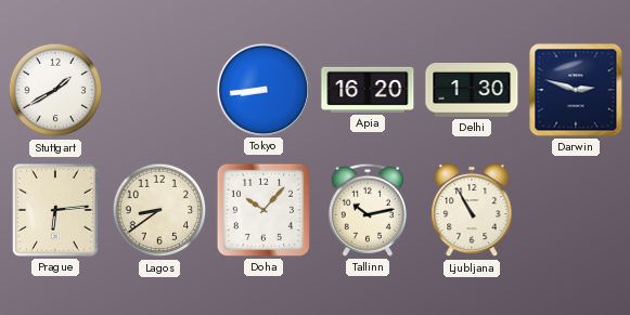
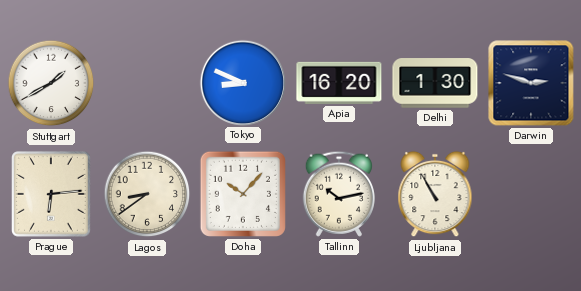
Tokyo: 8:44 -> 8:49
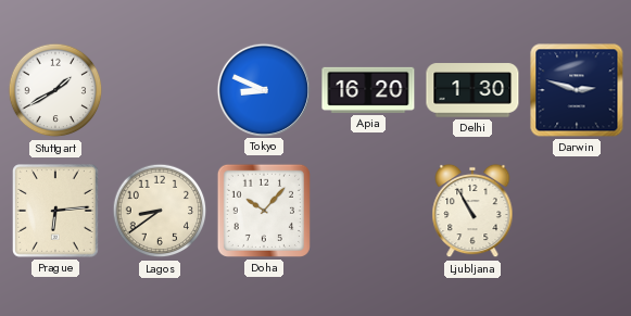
Tallinn: 10:13 -> none
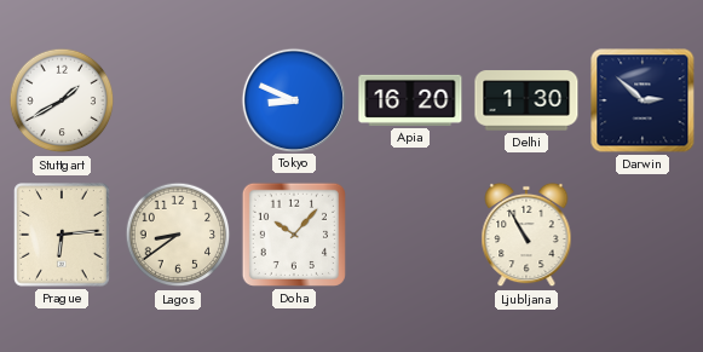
Darwin: 2:48 -> 2:52
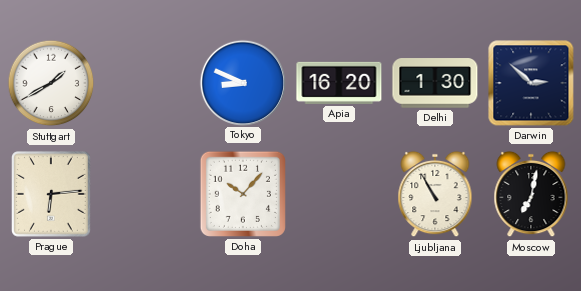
Lagos: 8:39 -> none
Moscow: none -> 7:02
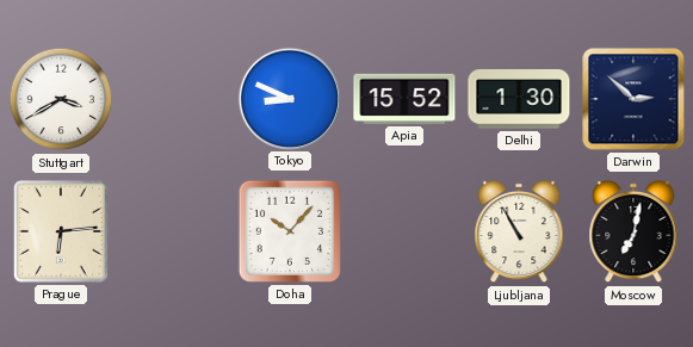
Stuttgart: 1:40 -> 3:40
Apia: 16:20 -> 15:52
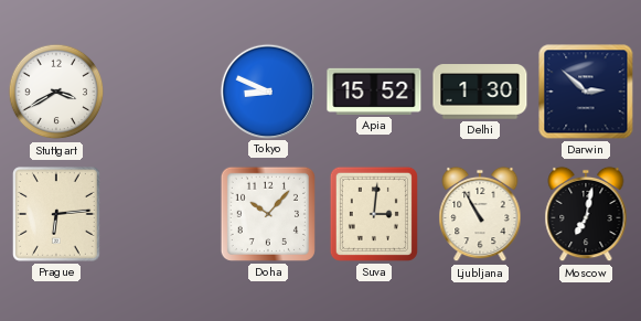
Suva: none -> 3:01
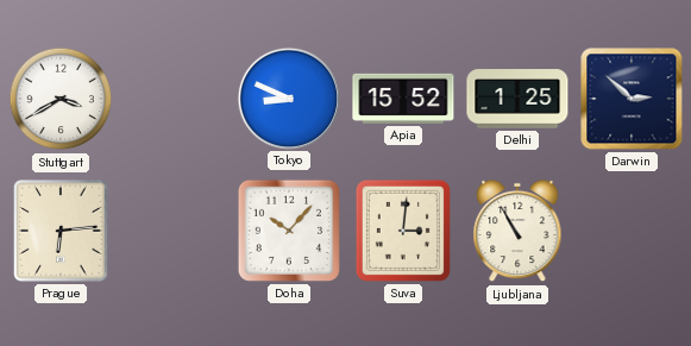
Delhi: 1:30 -> 1:25
Moscow: 7:02 -> none
